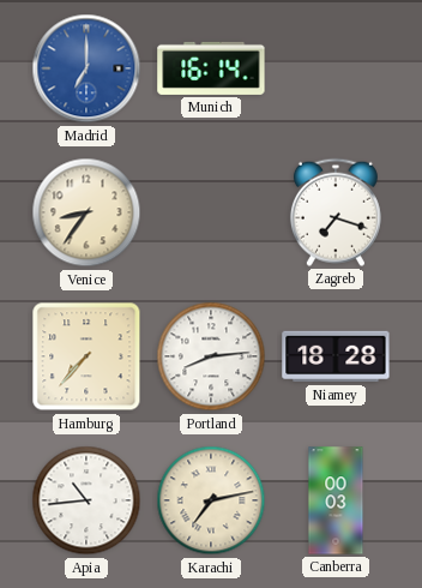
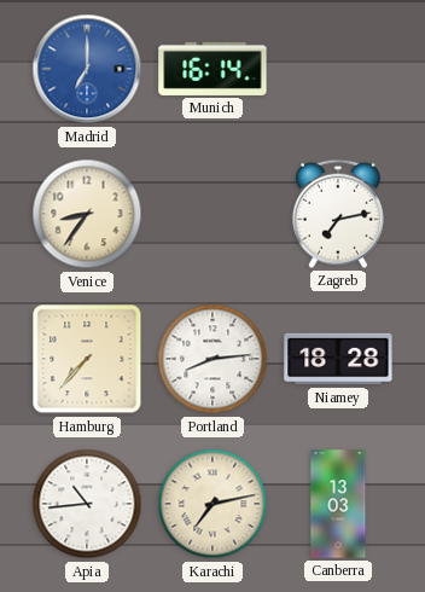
Zagreb: 7:18 -> 7:13
Canberra: 00:03 -> 13:03
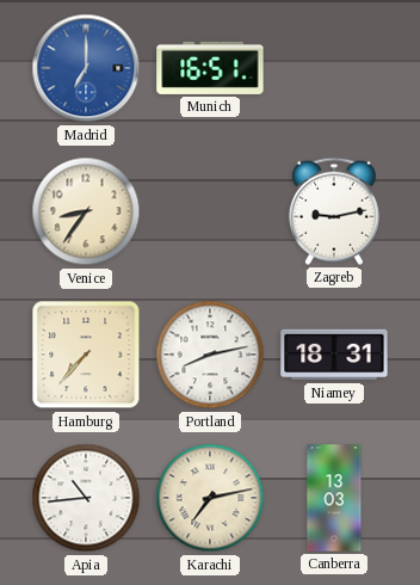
Munich: 16:14 -> 16:51
Zagreb: 7:13 -> 9:13
Portland: 8:14 -> 8:13
Niamey: 18:28 -> 18:31
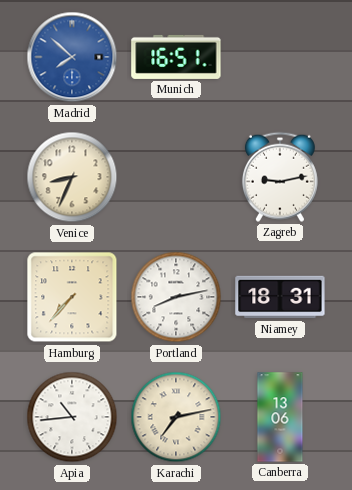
Madrid: 7:00 -> 7:52
Venice: 8:36 -> 8:34
Canberra: 13:03 -> 13:06
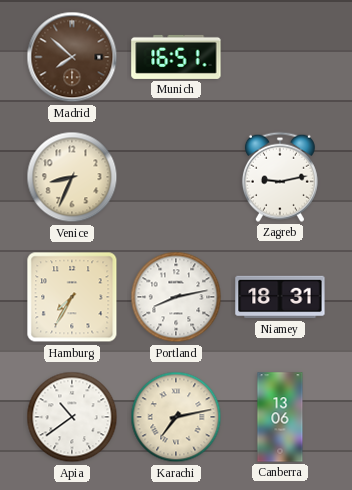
Madrid dial: blue -> brown
Hamburg: 7:37 -> 7:35
Apia: 10:44 -> 10:39
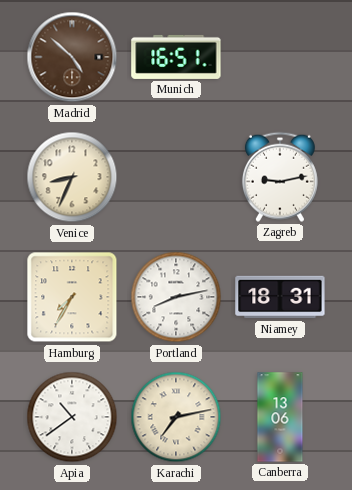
Madrid: 7:52 -> 4:52
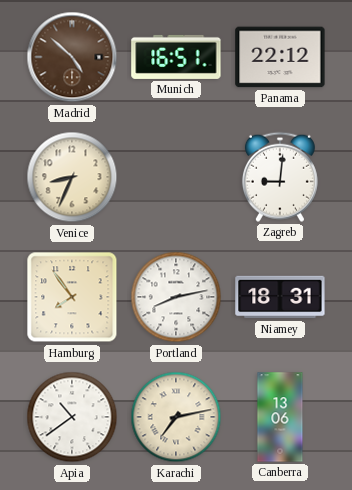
Panama: none -> 22:12
Zagreb: 9:13 -> 9:01
Hamburg: 7:35 -> 7:54
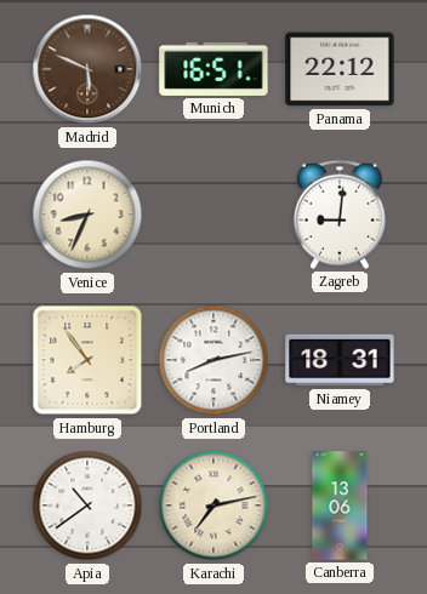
Madrid: 4:52 -> 5:49
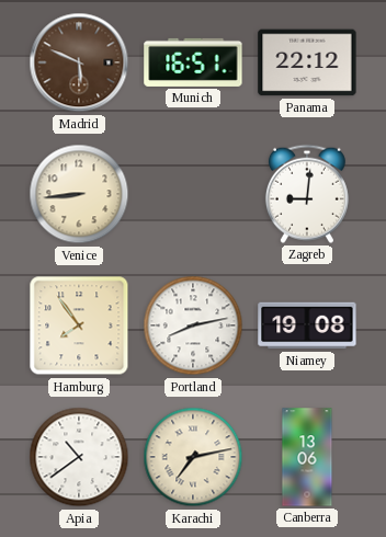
Venice: 8:34 -> 8:44
Niamey: 18:31 -> 19:08
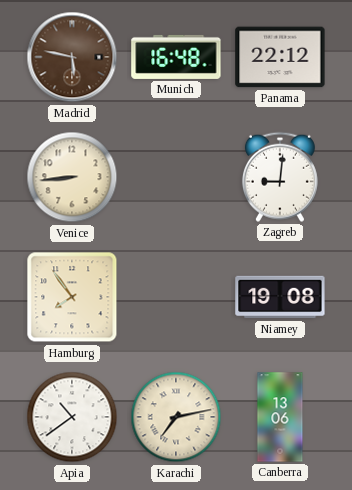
Madrid: 5:49 -> 5:47
Munich: 16:51 -> 16:48
Portland: 8:13 -> none
